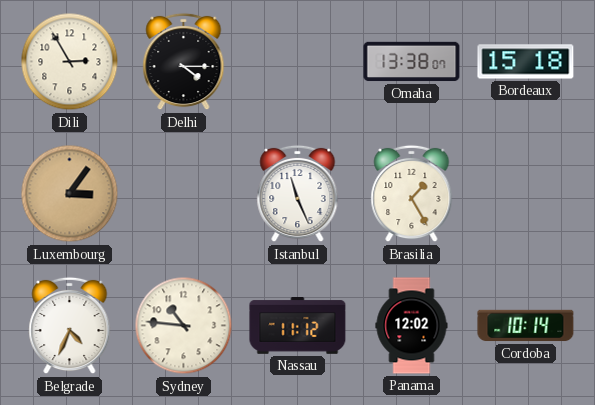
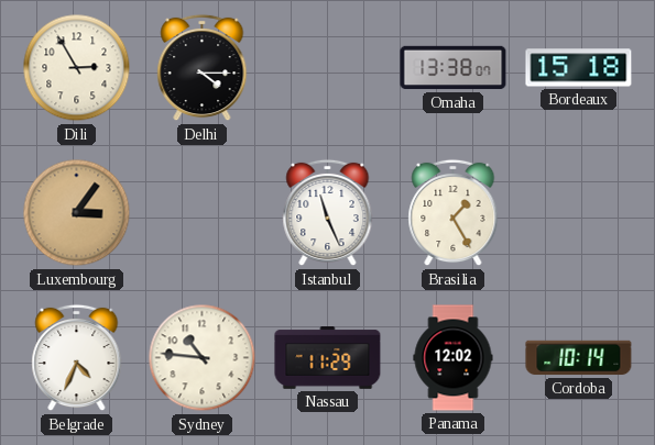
Nassau: 11:12 -> 11:29
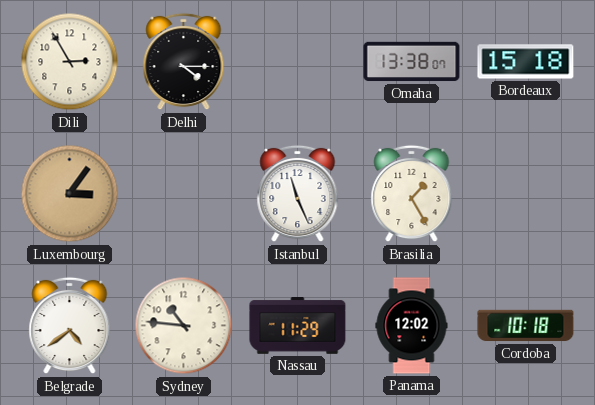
Belgrade: 4:34 -> 4:39
Cordoba: 10:14 -> 10:18
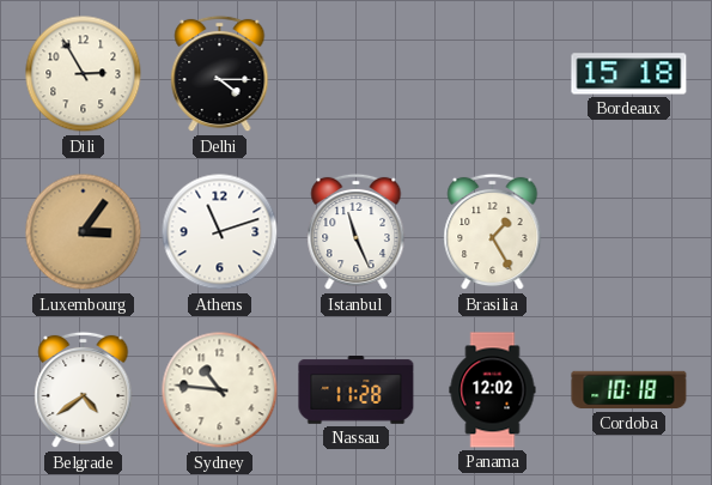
Omaha: 13:38 -> none
Athens: none -> 11:12
Nassau: 11:29 -> 11:28
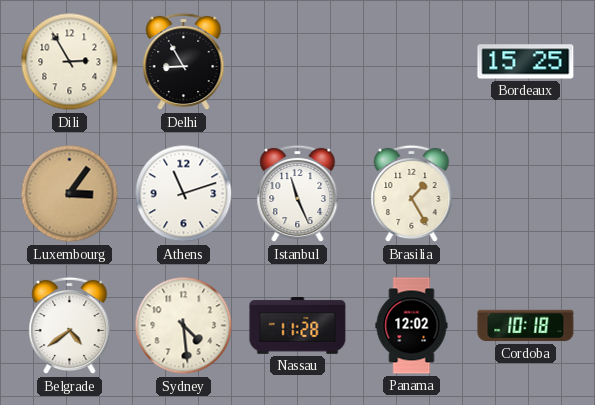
Delhi: 4:15 -> 8:55
Bordeaux: 15:18 -> 15:25
Sydney: 10:46 -> 4:29
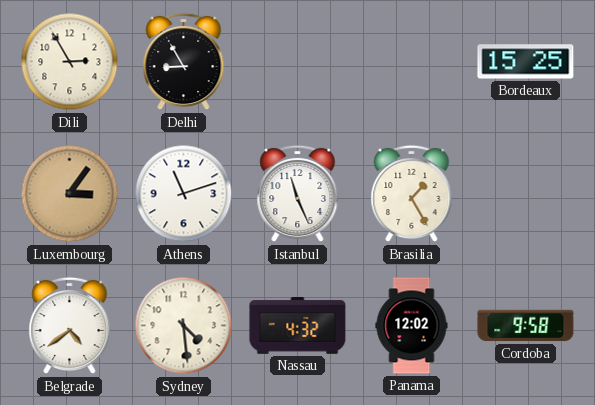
Nassau: 11:28 -> 4:32
Cordoba: 10:18 -> 9:58
